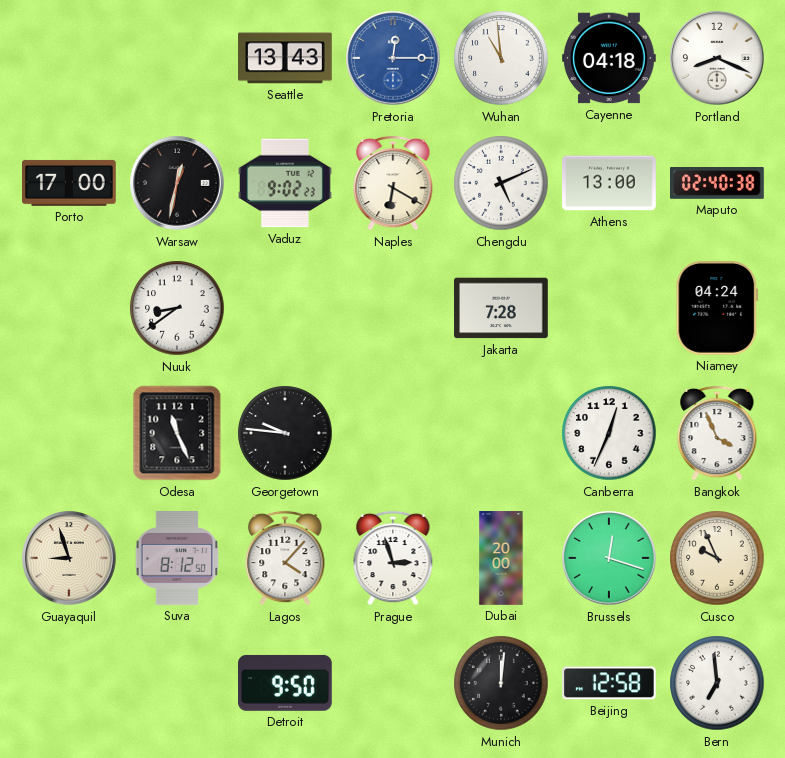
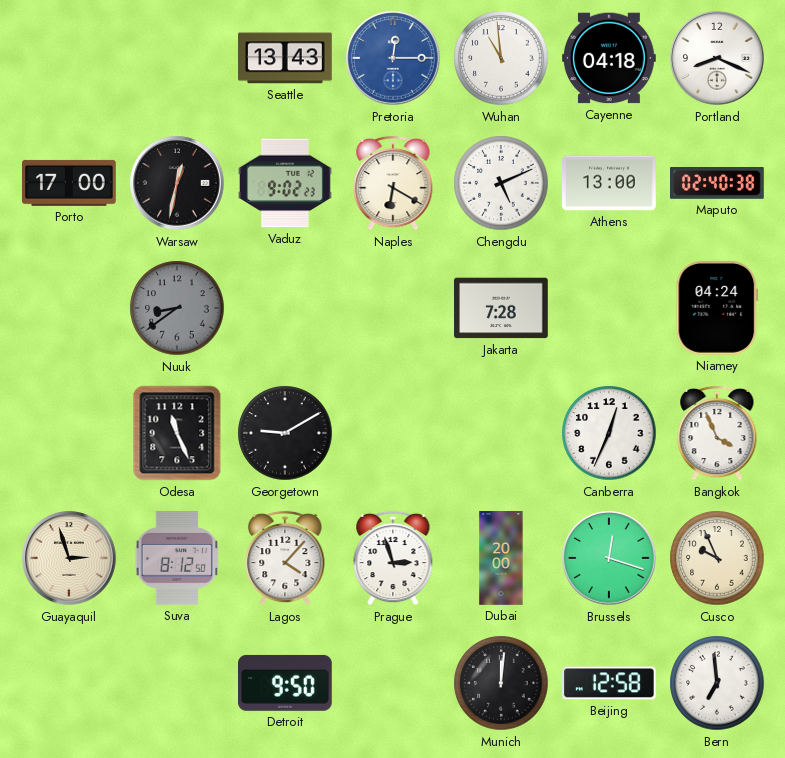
Nuuk dial: white -> grey
Georgetown: 9:46 -> 9:10
Guayaquil: 8:57 -> 2:57
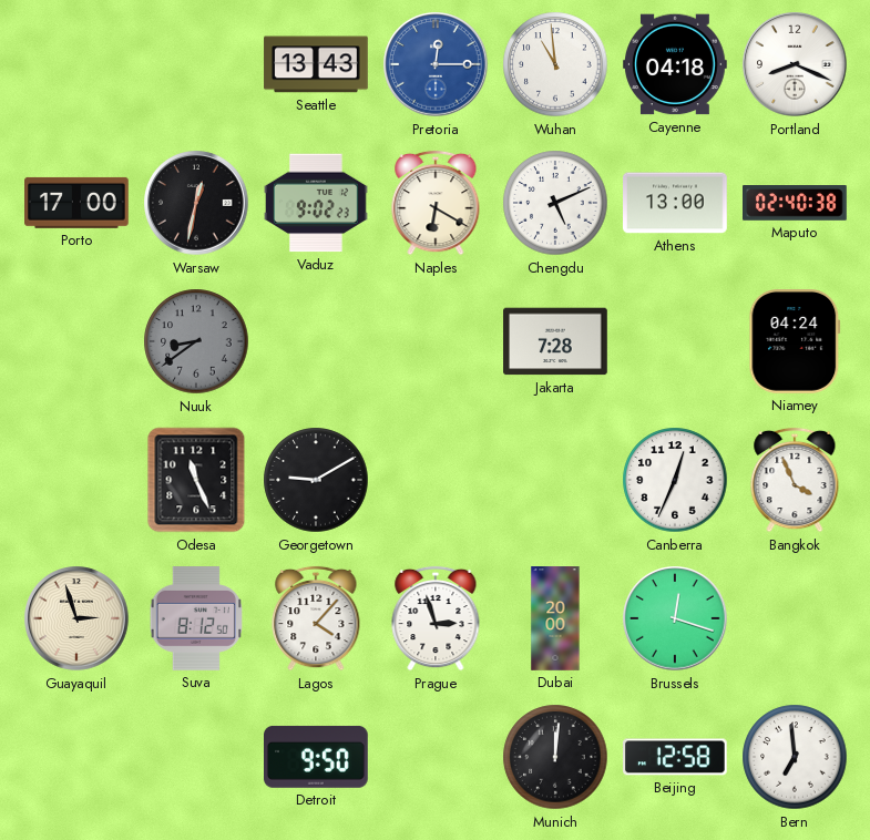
Cusco: 9:56 -> none
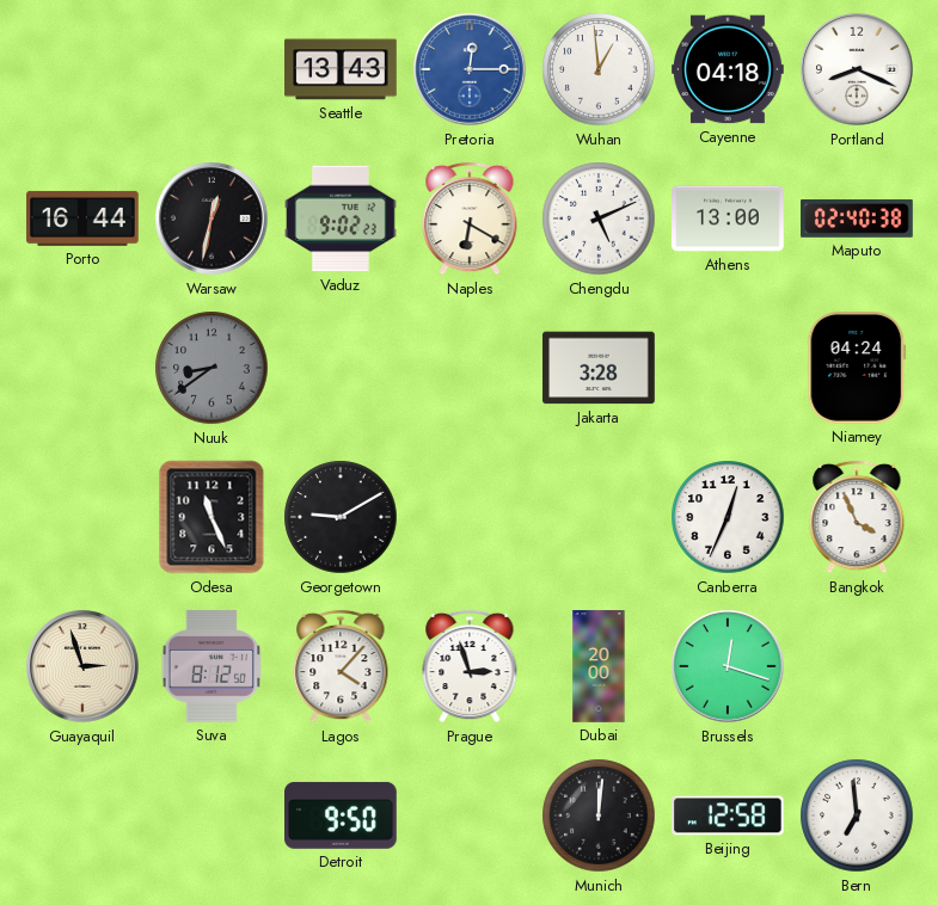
Wuhan: 10:59 -> 12:59
Porto: 17:00 -> 16:44
Jakarta: 7:28 -> 3:28
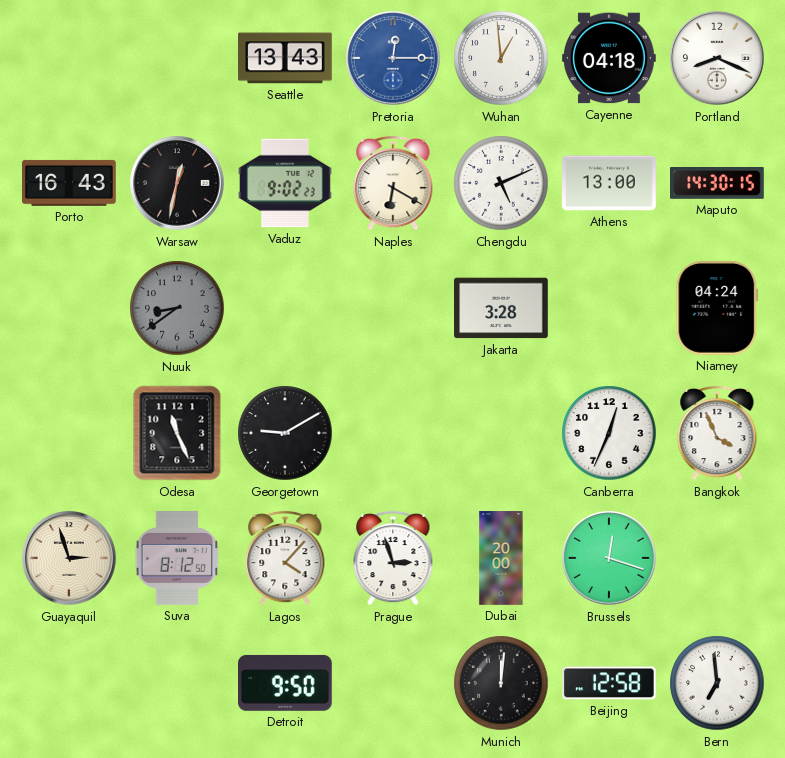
Porto: 16:44 -> 16:43
Maputo: 02:40 -> 14:30
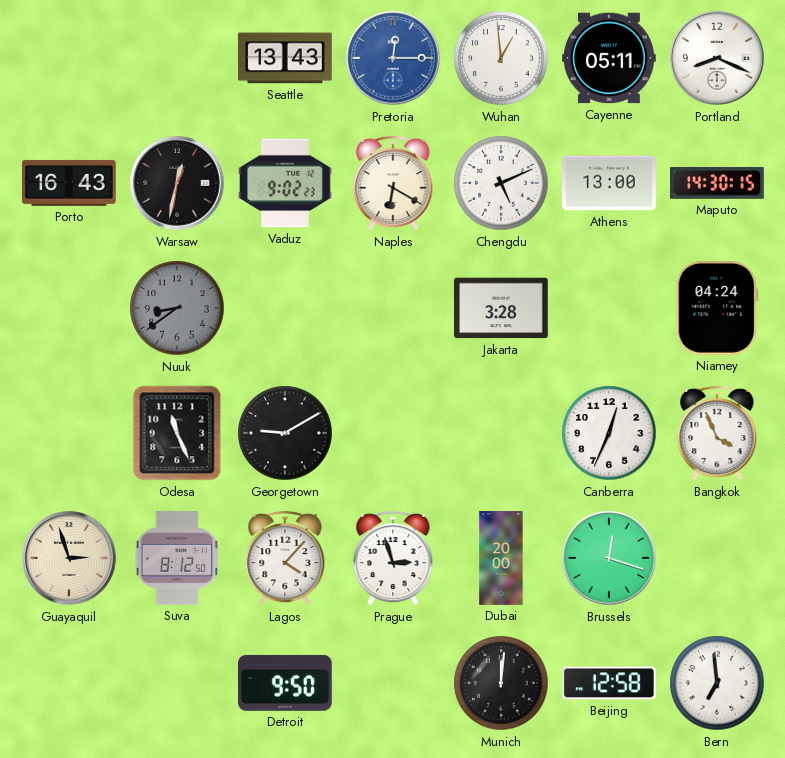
Cayenne: 04:18 -> 05:11
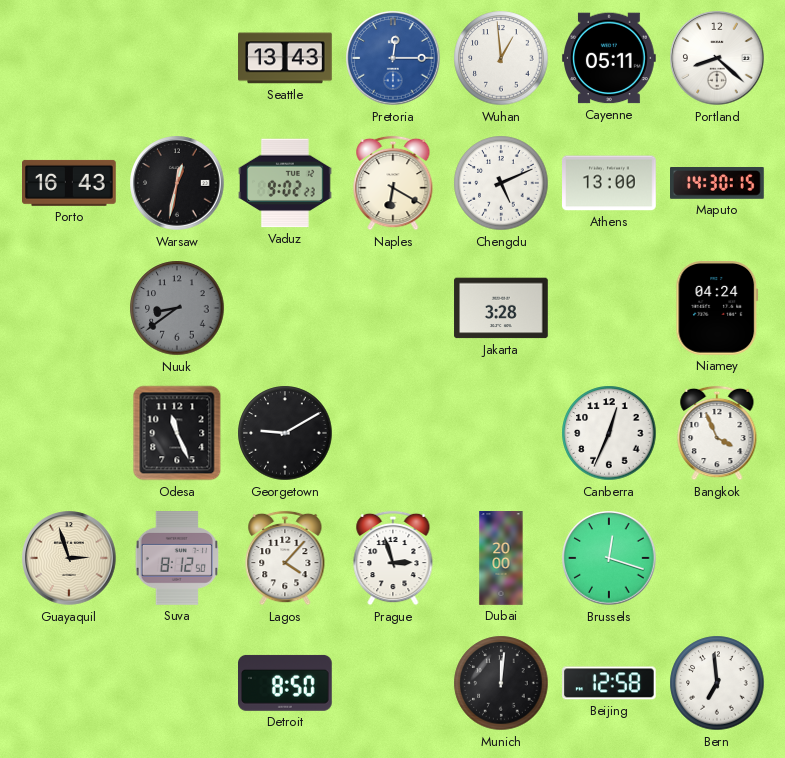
Portland: 8:19 -> 8:22
Detroit: 9:50 -> 8:50
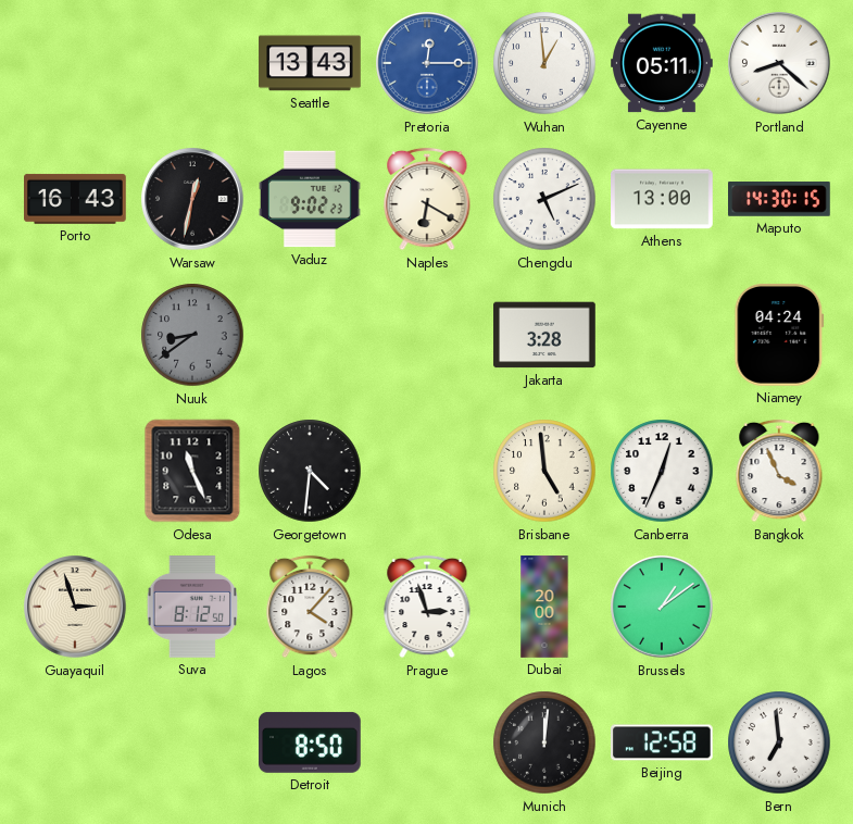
Georgetown: 9:10 -> 4:31
Brisbane: none -> 4:59
Brussels: 12:18 -> 1:09
